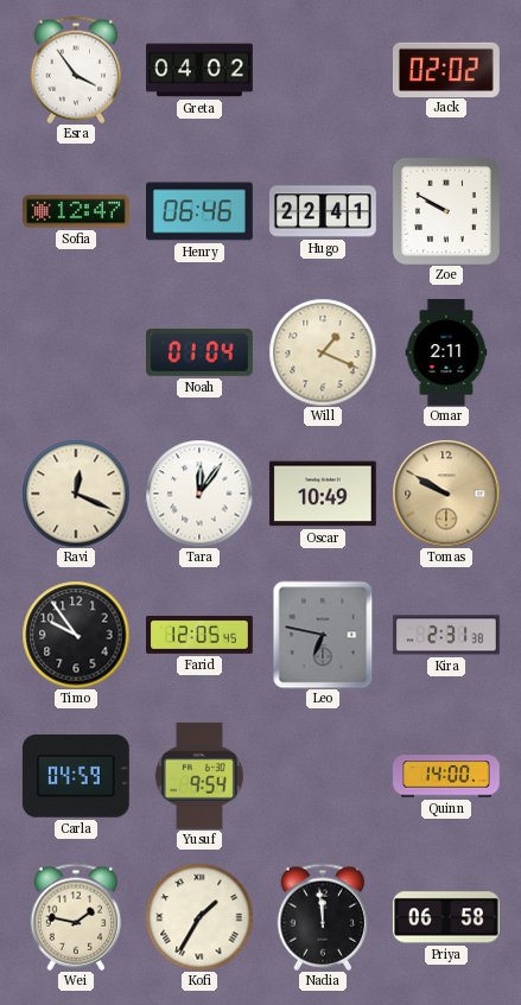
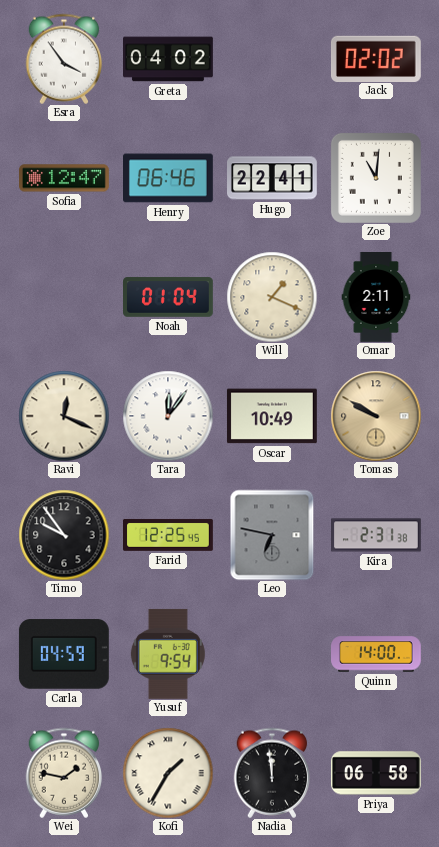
Zoe: 9:50 -> 11:01
Farid: 12:05 -> 12:25
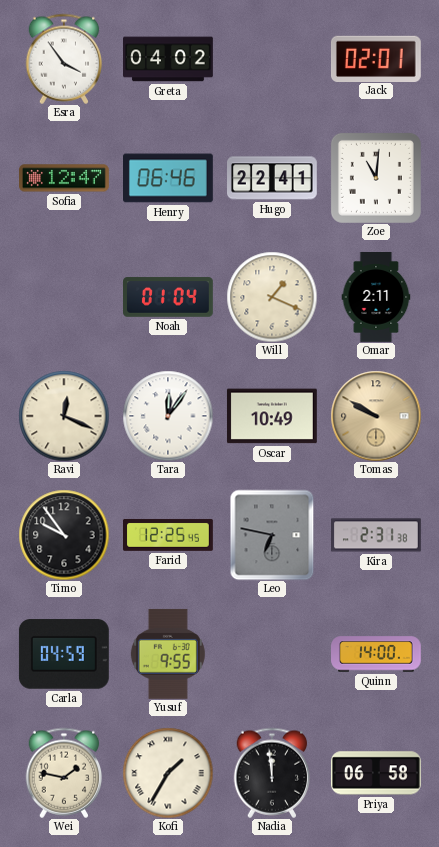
Jack: 02:02 -> 02:01
Yusuf: 9:54 -> 9:55
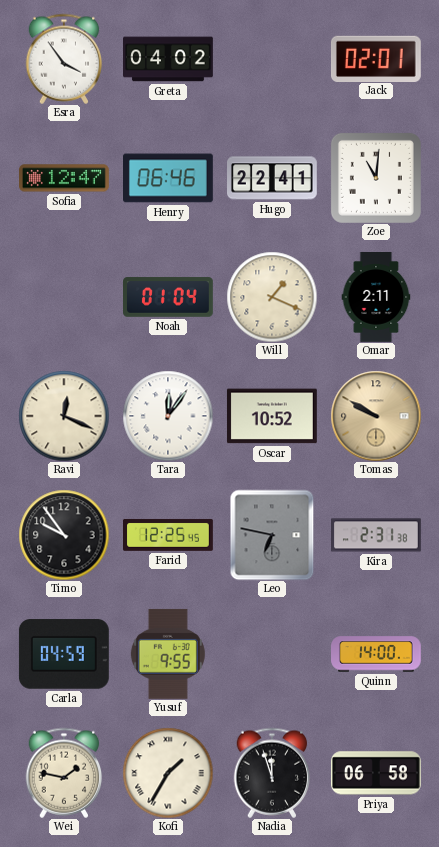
Oscar: 10:49 -> 10:52
Nadia: 11:59 -> 11:57
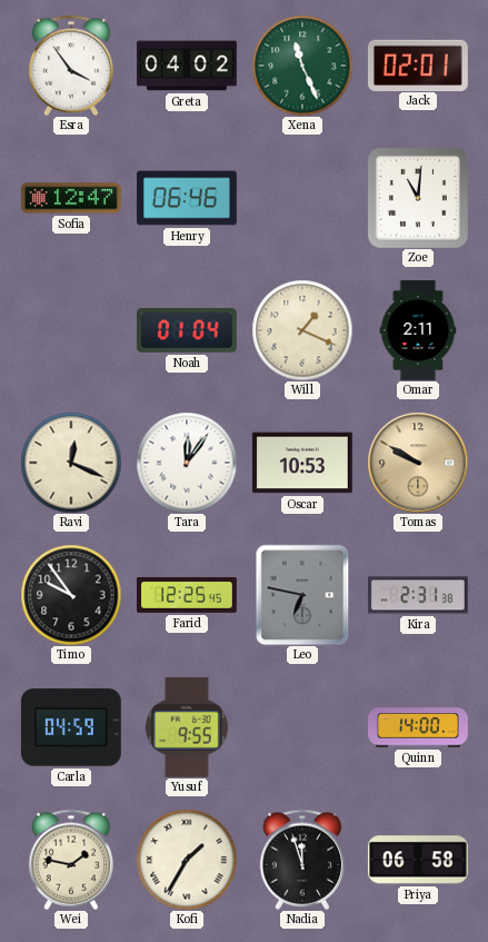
Xena: none -> 11:26
Hugo: 22:41 -> none
Oscar: 10:52 -> 10:53
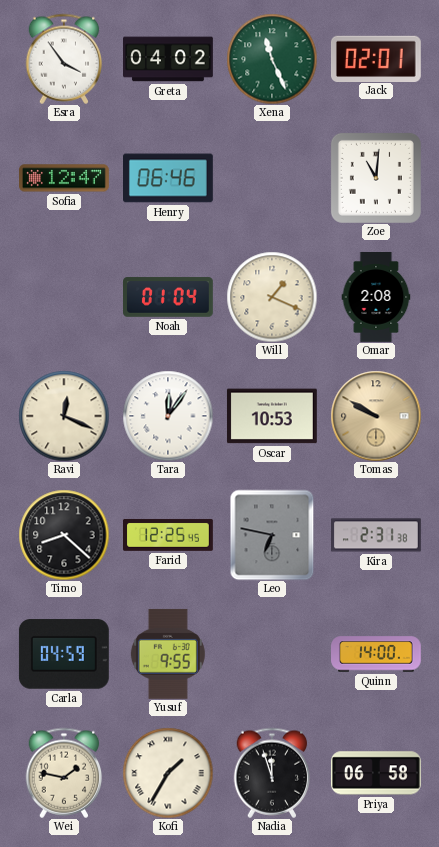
Omar: 2:11 -> 2:08
Timo: 9:54 -> 8:22
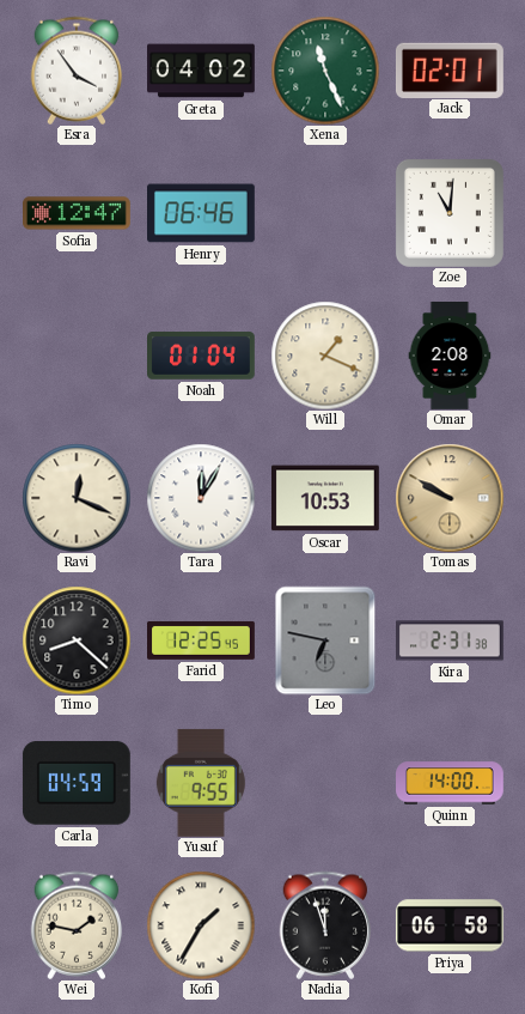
Tara: 12:06 -> 12:05
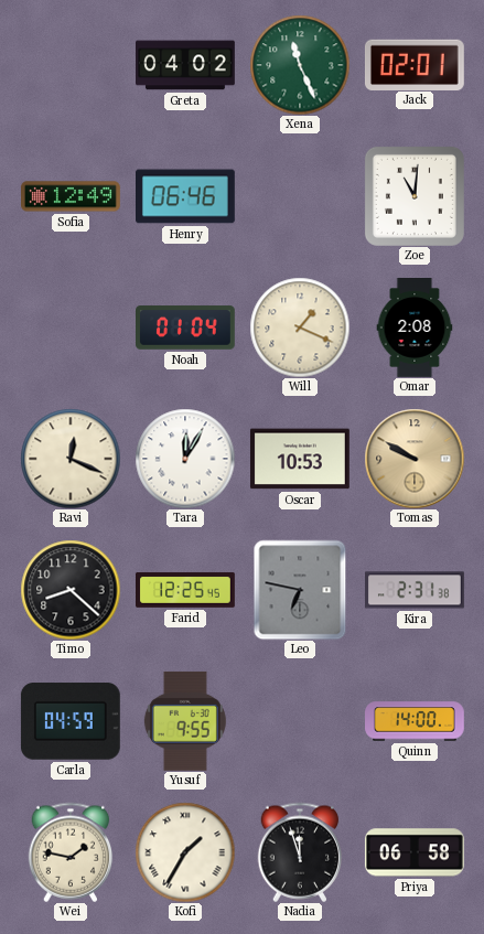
Esra: 3:54 -> none
Sofia: 12:47 -> 12:49
